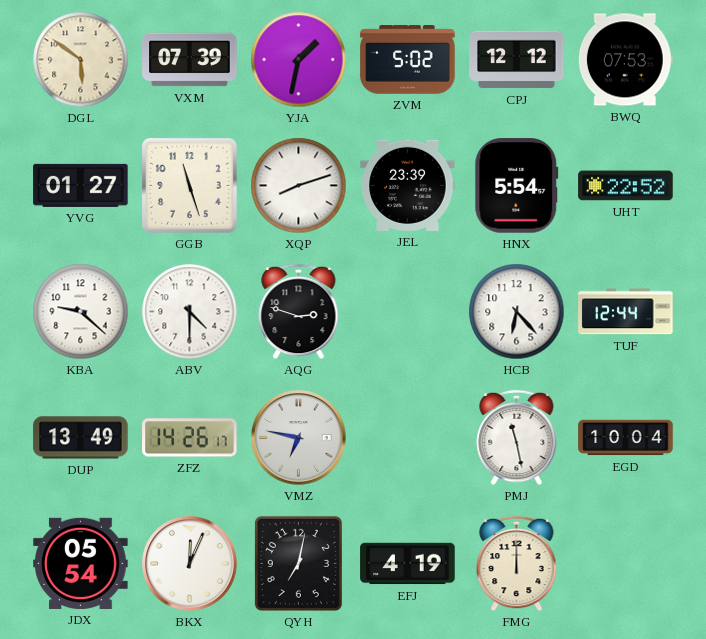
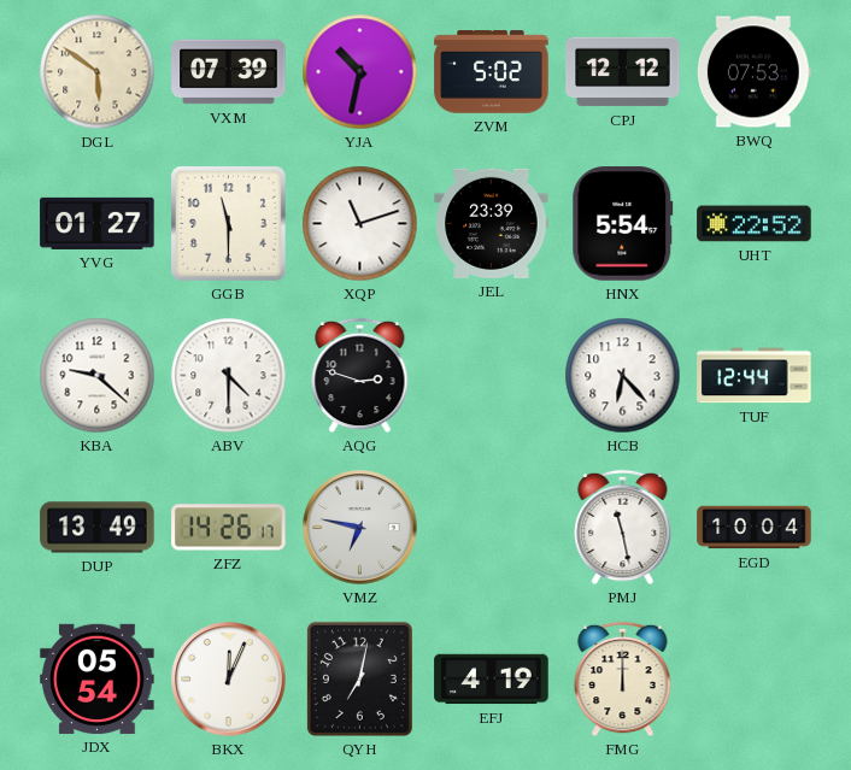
YJA: 1:32 -> 10:32
GGB: 11:27 -> 11:30
XQP: 8:12 -> 11:12
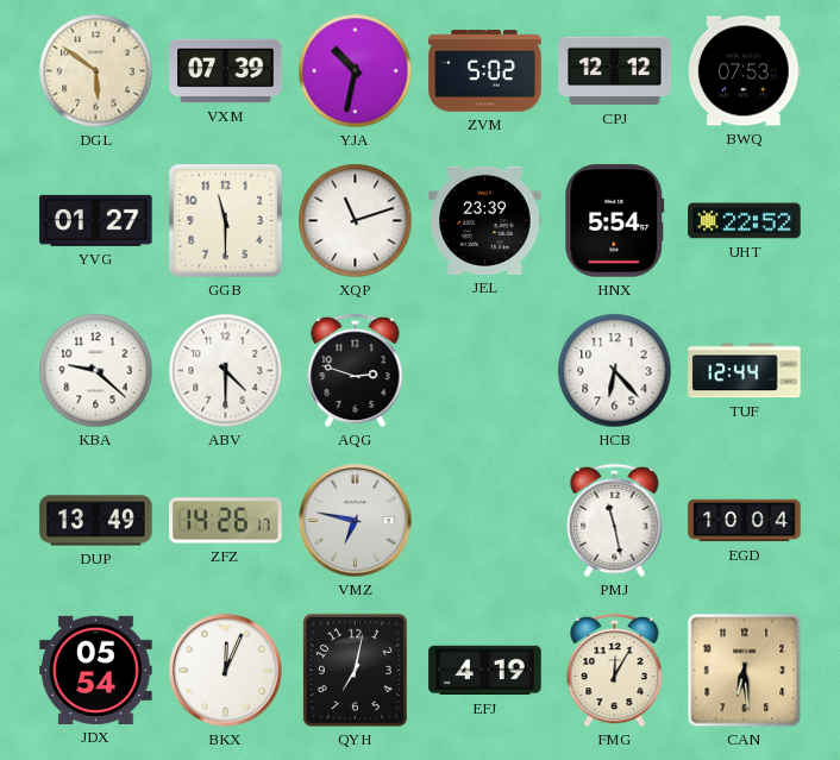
FMG: 12:00 -> 12:05
CAN: none -> 6:29
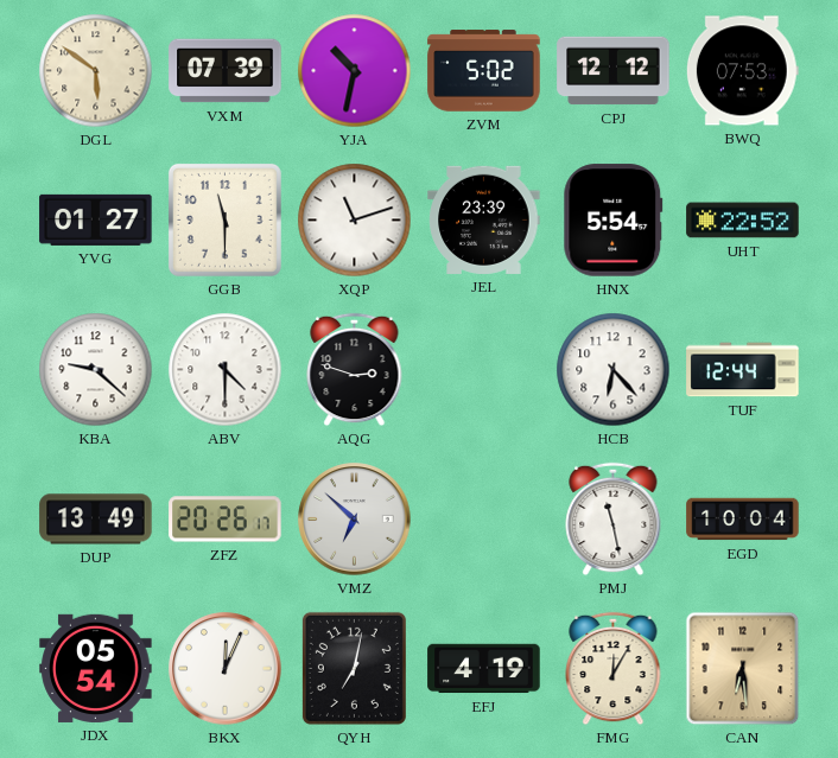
ZFZ: 14:26 -> 20:26
VMZ: 6:47 -> 6:52
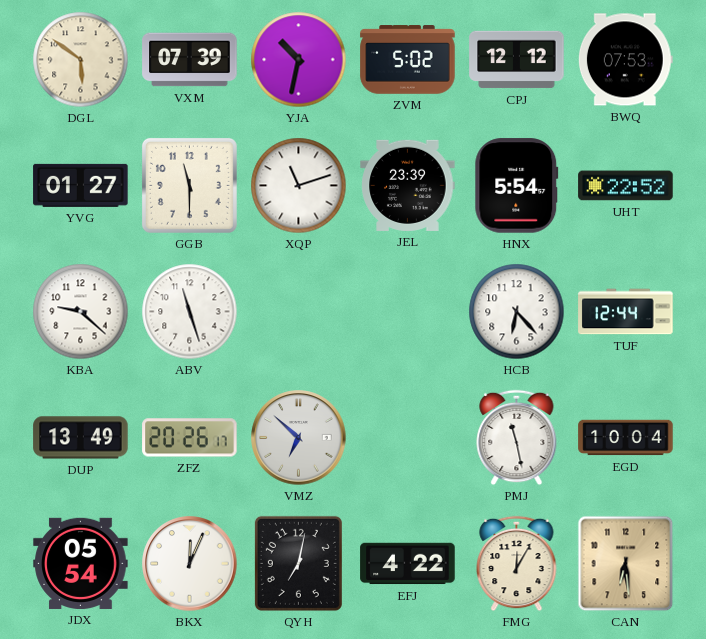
ABV: 4:30 -> 11:27
AQG: 2:48 -> none
EFJ: 4:19 -> 4:22
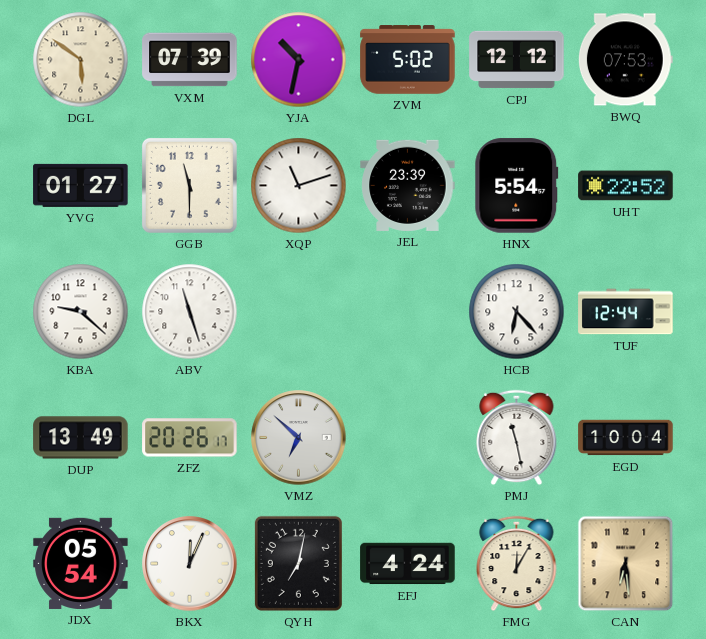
EFJ: 4:22 -> 4:24
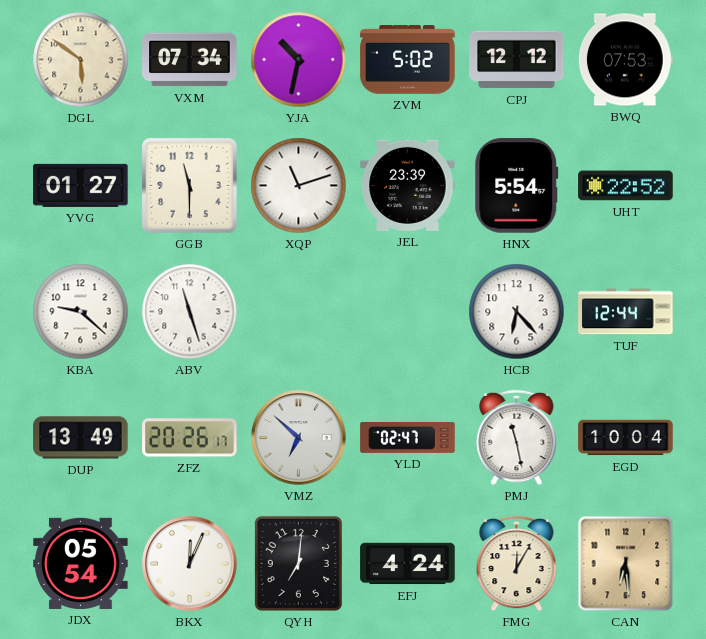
VXM: 07:39 -> 07:34
YLD: none -> 02:47
QYH: 7:02 -> 7:01
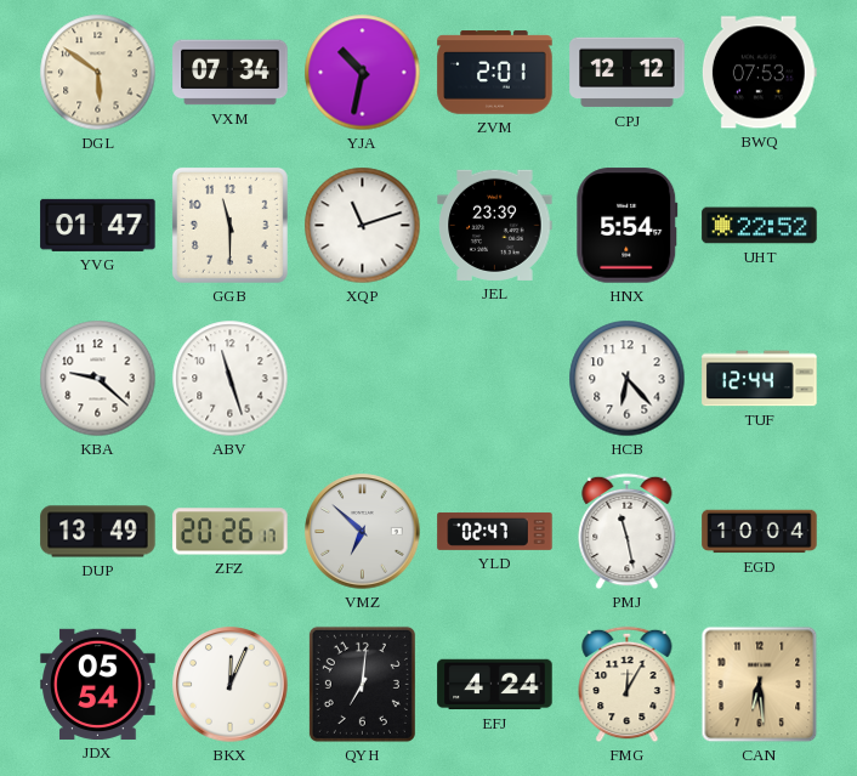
ZVM: 5:02 -> 2:01
YVG: 01:27 -> 01:47
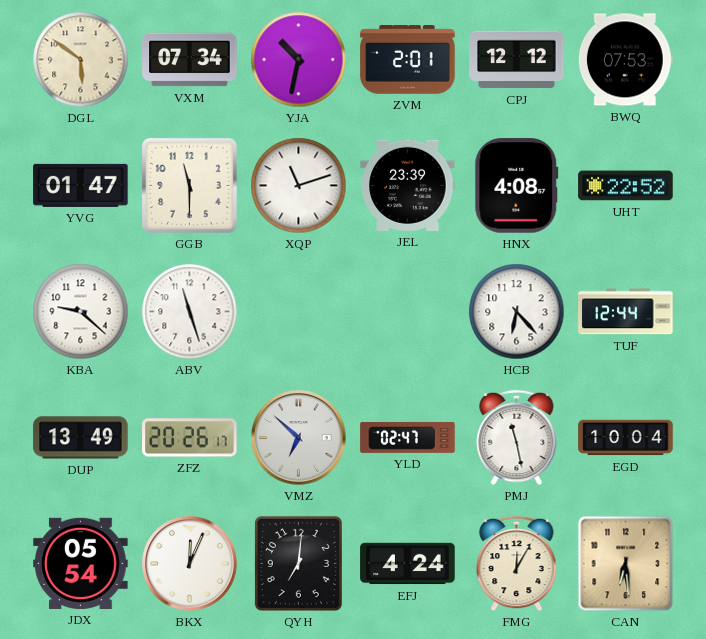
HNX: 5:54 -> 4:08
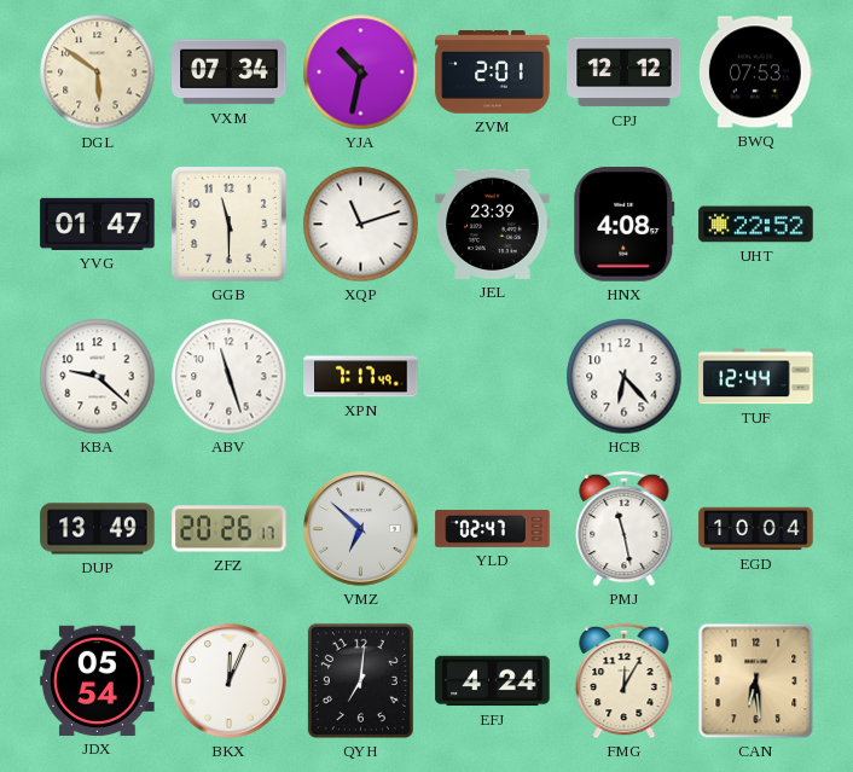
XPN: none -> 7:17
